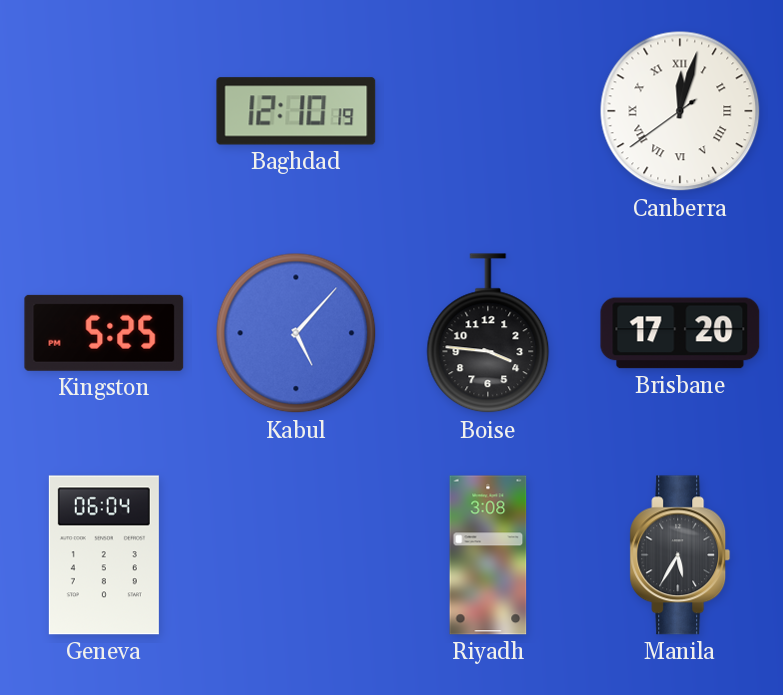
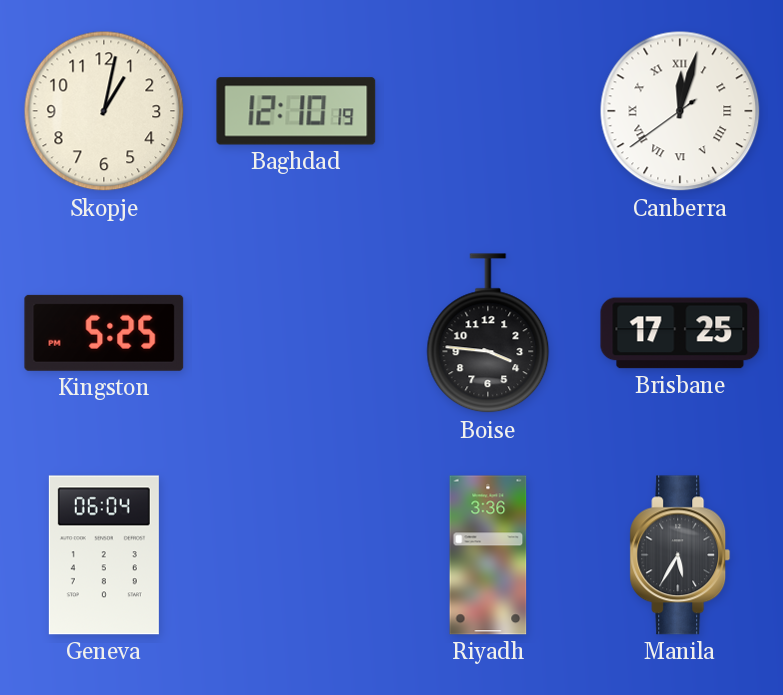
Skopje: none -> 1:02
Kabul: 5:07 -> none
Brisbane: 17:20 -> 17:25
Riyadh: 3:08 -> 3:36
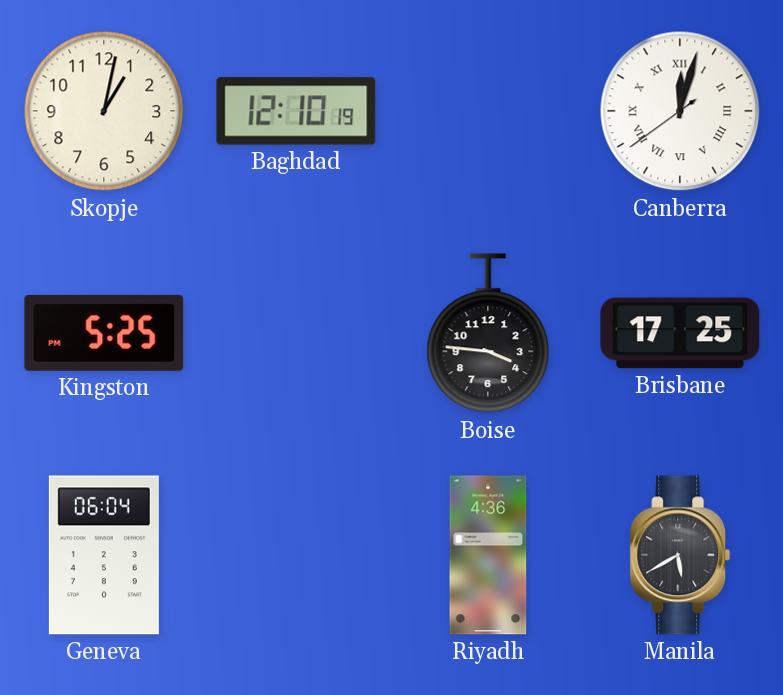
Riyadh: 3:36 -> 4:36
Manila: 5:35 -> 5:40
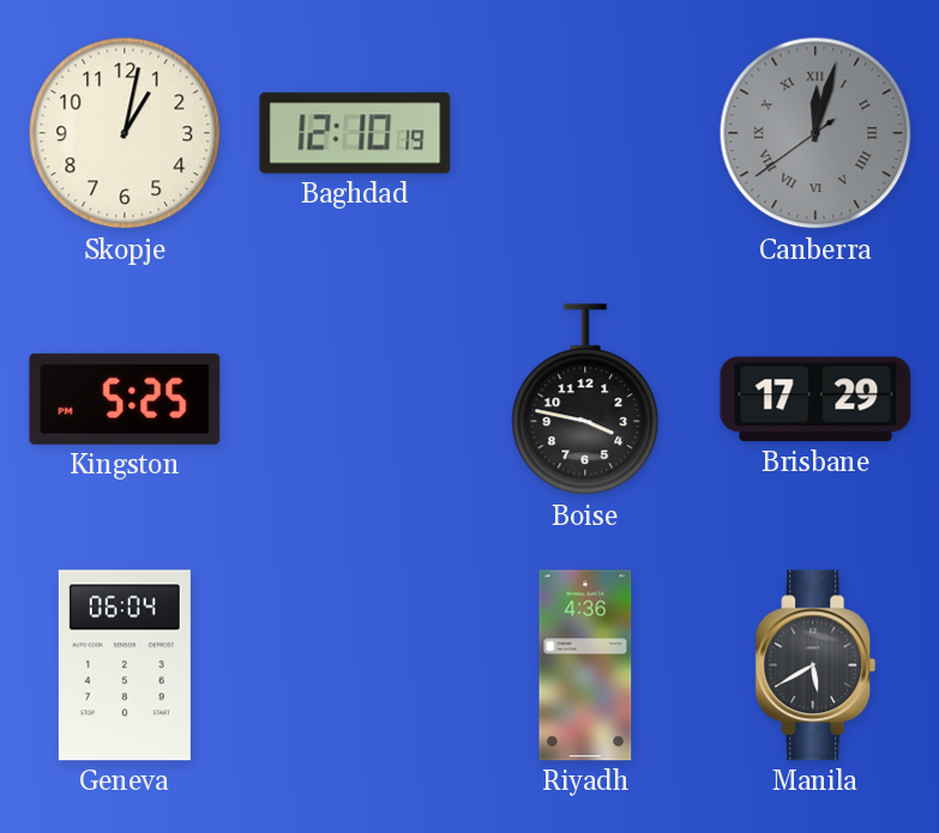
Canberra dial: white -> grey
Boise: 3:46 -> 3:47
Brisbane: 17:25 -> 17:29
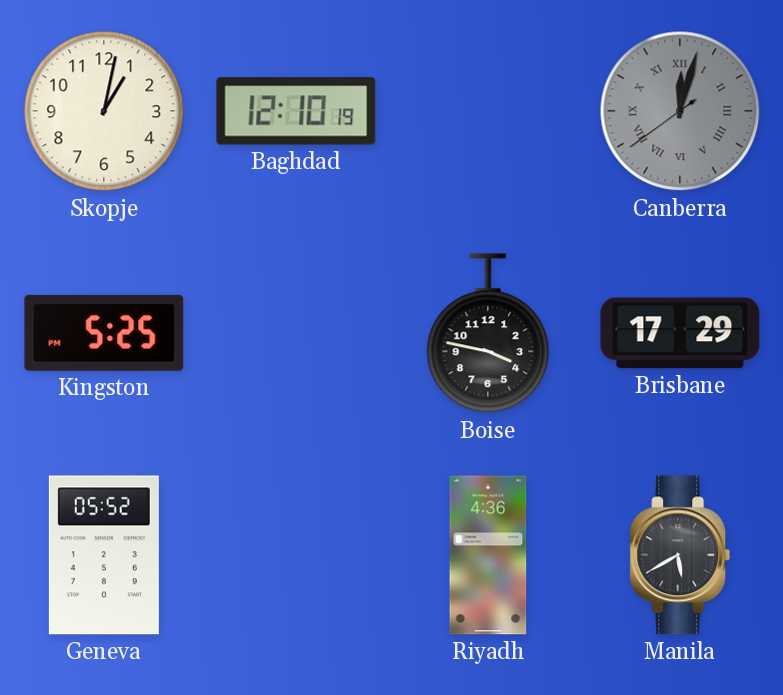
Geneva: 06:04 -> 05:52
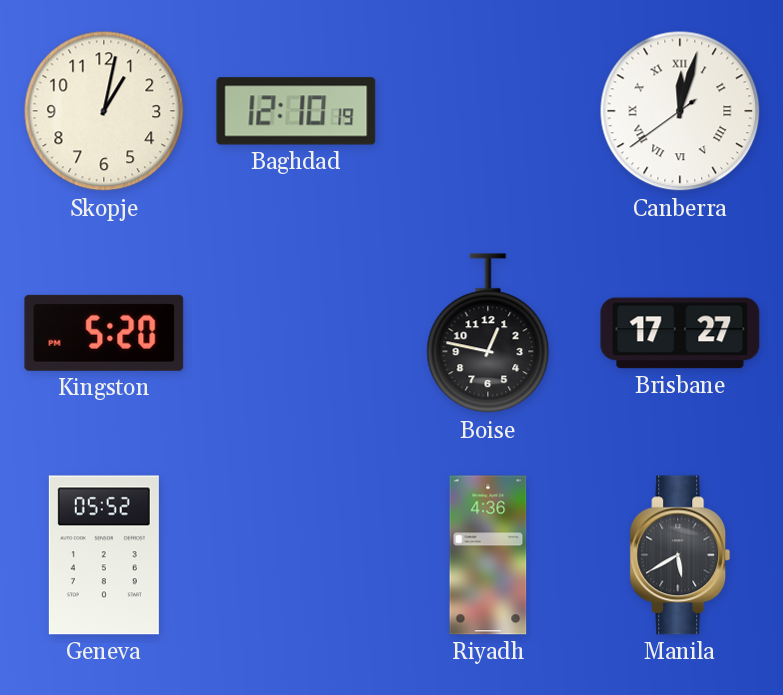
Canberra dial: grey -> white
Kingston: 5:25 -> 5:20
Boise: 3:47 -> 12:47
Brisbane: 17:29 -> 17:27
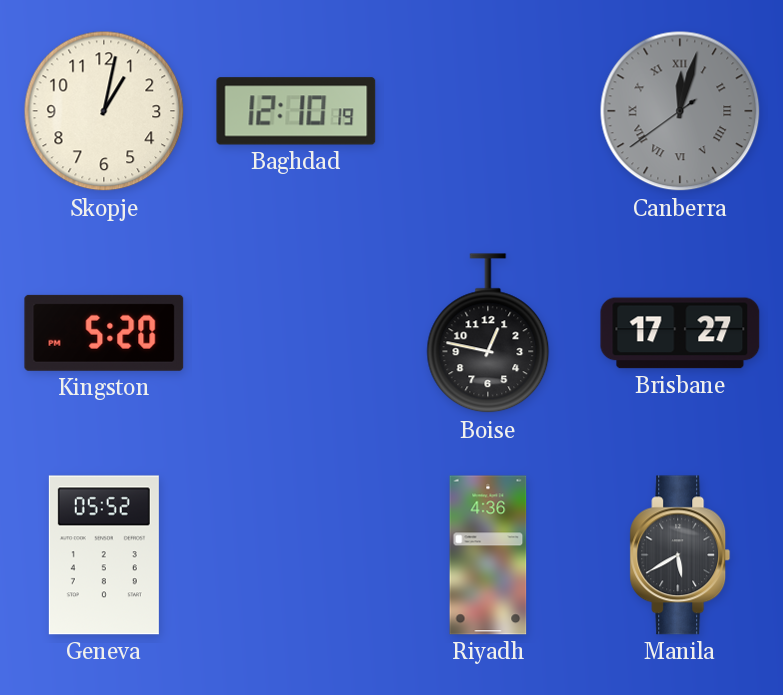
Canberra dial: white -> grey
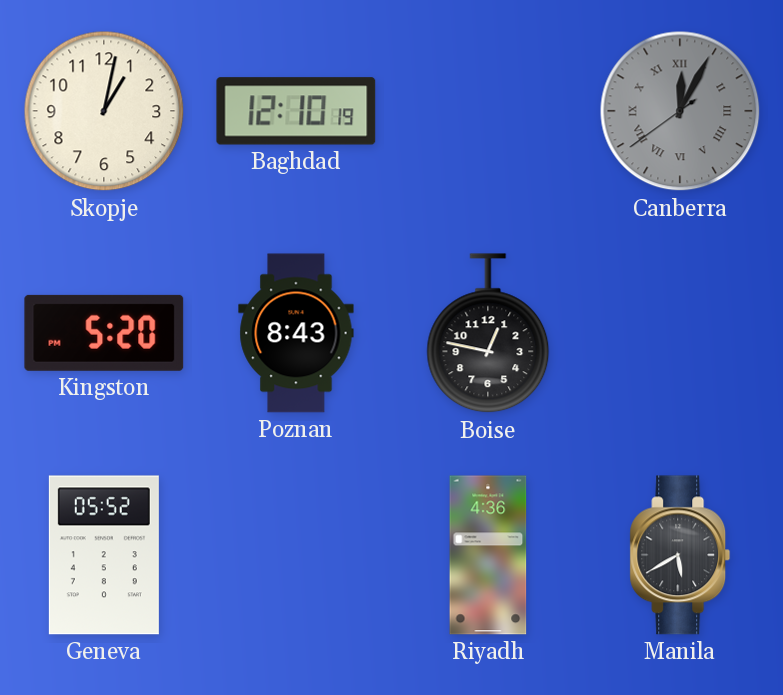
Canberra: 12:02 -> 12:04
Poznan: none -> 8:43
Brisbane: 17:27 -> none
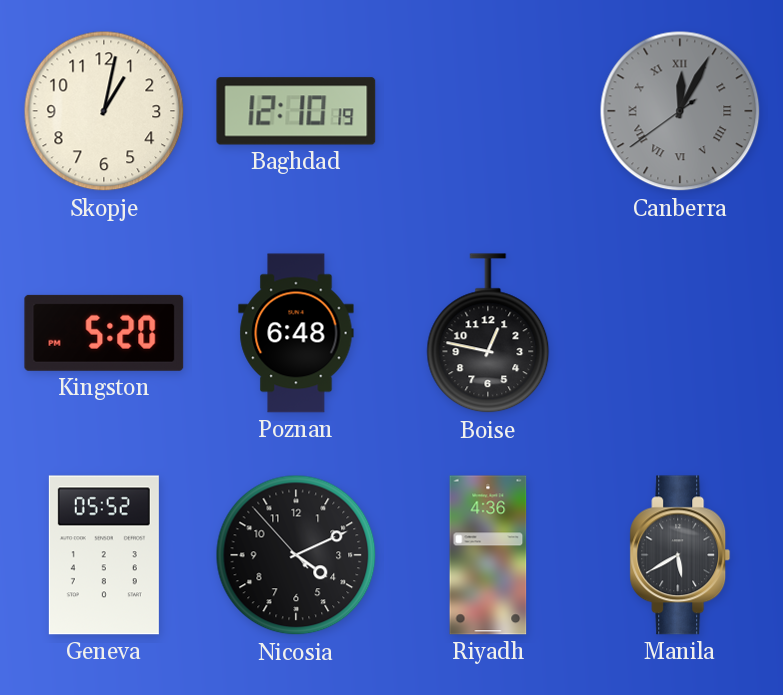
Poznan: 8:43 -> 6:48
Nicosia: none -> 4:10
